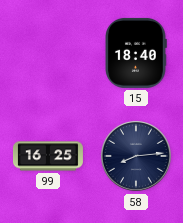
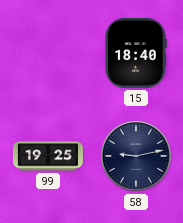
99: 16:25 -> 19:25
58: 8:14 -> 9:13
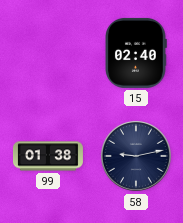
15: 18:40 -> 02:40
99: 19:25 -> 01:38
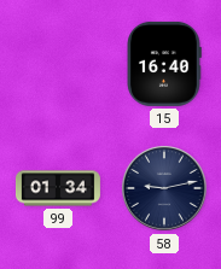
15: 02:40 -> 16:40
99: 01:38 -> 01:34
